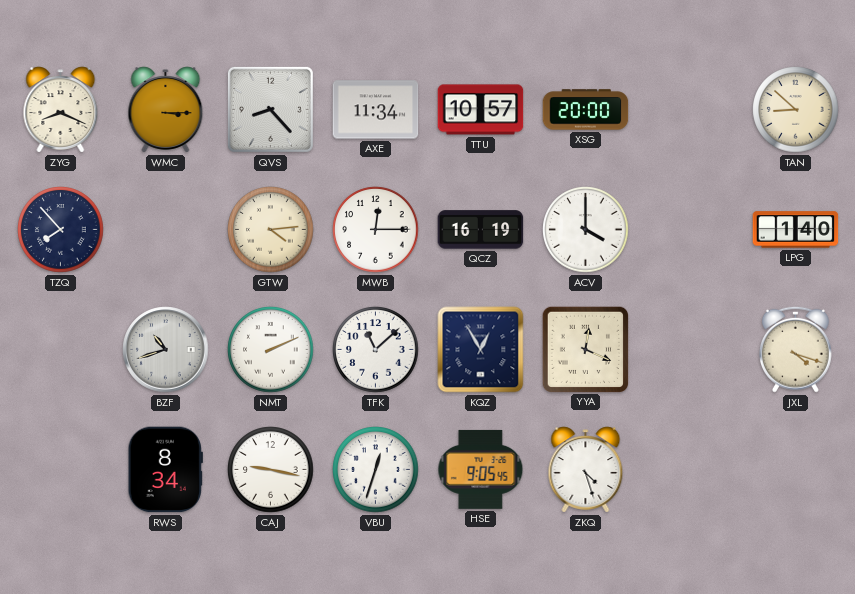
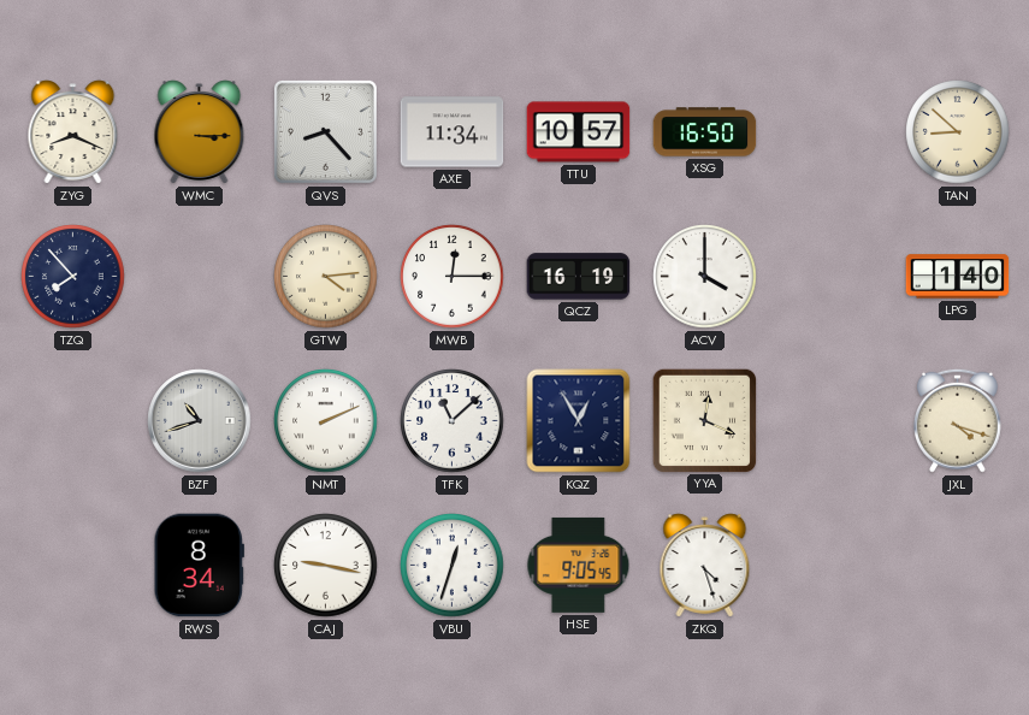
XSG: 20:00 -> 16:50
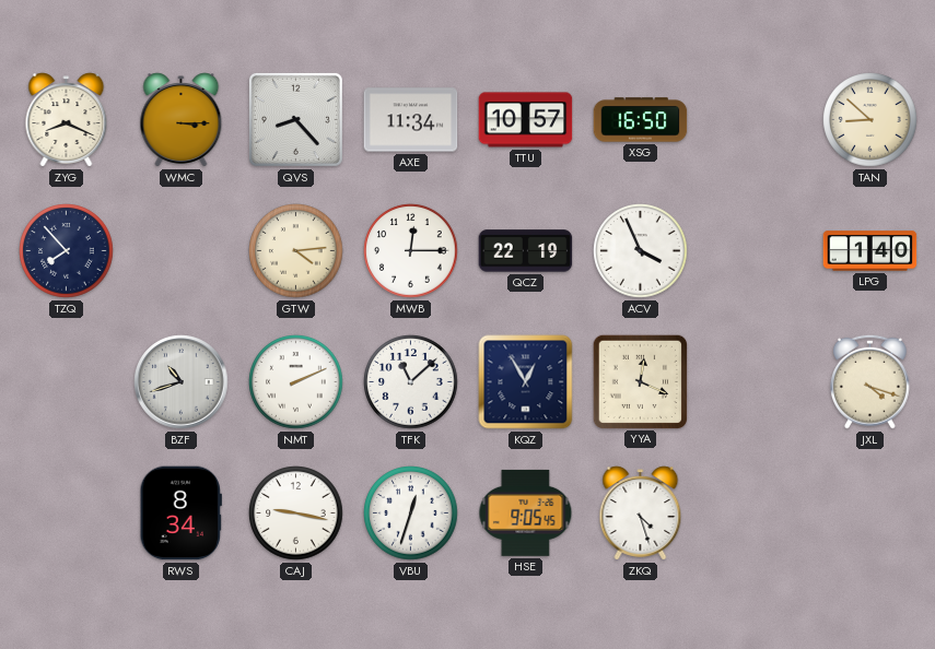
QCZ: 16:19 -> 22:19
ACV: 4:00 -> 3:56
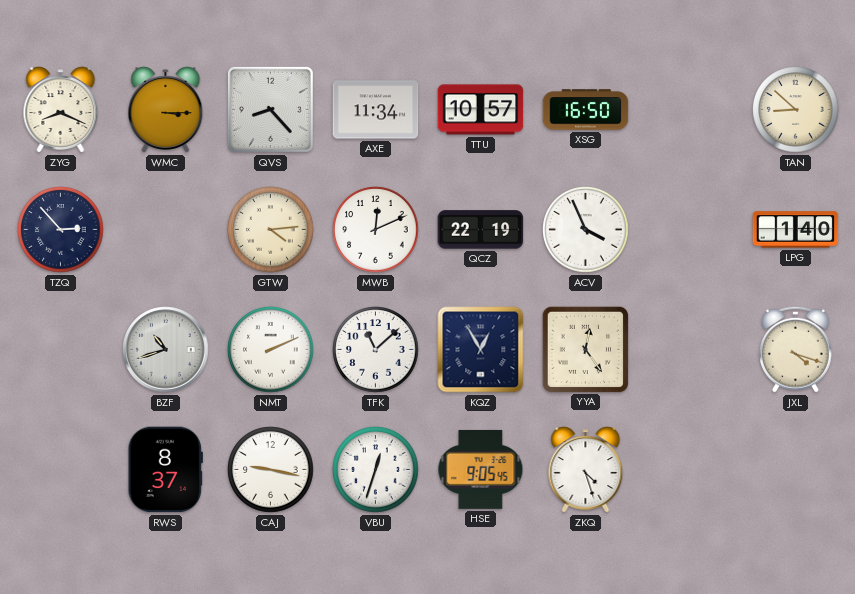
TZQ: 7:53 -> 2:53
MWB: 12:15 -> 12:11
YYA: 12:19 -> 12:24
RWS: 8:34 -> 8:37
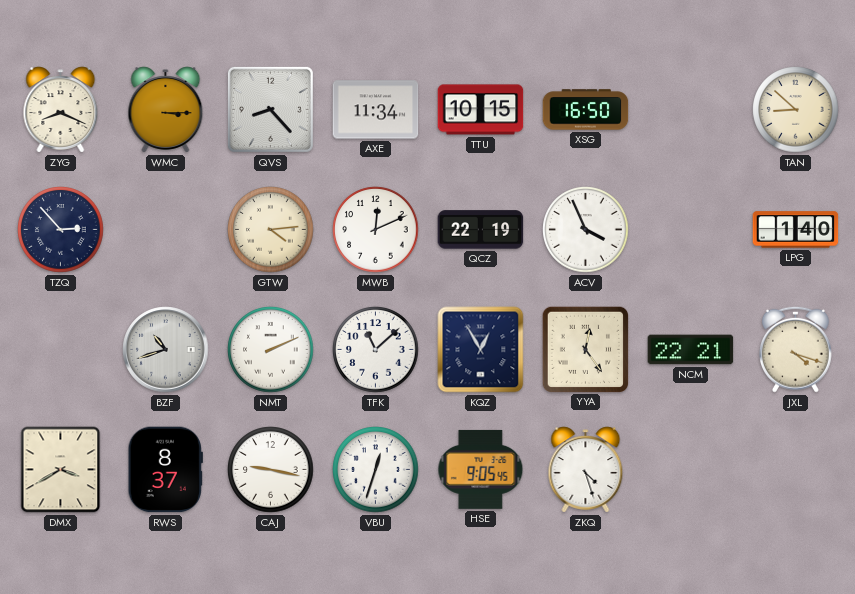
TTU: 10:57 -> 10:15
NCM: none -> 22:21
DMX: none -> 3:40
